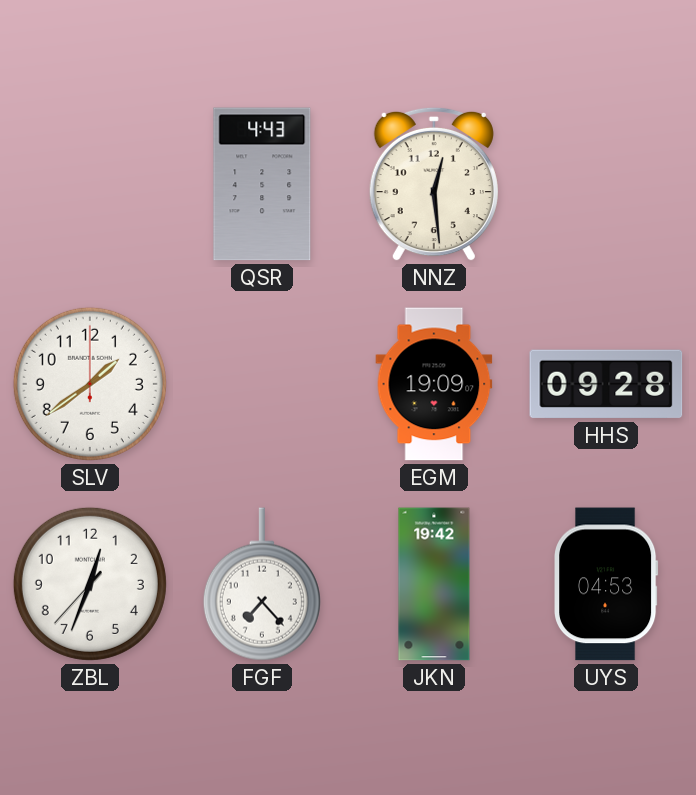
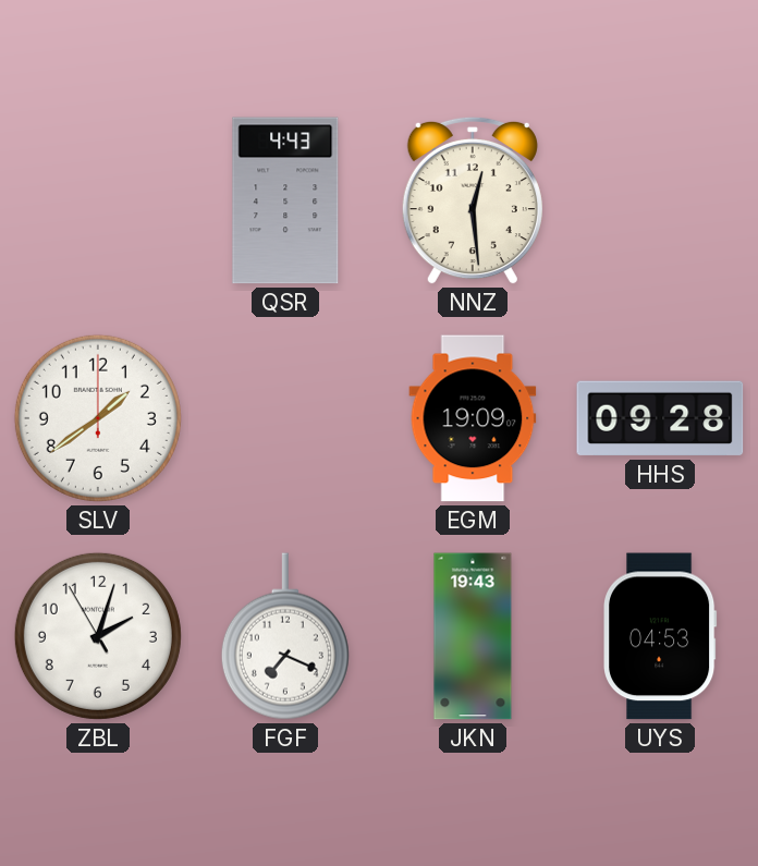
ZBL: 12:33 -> 2:02
FGF: 7:23 -> 7:19
JKN: 19:42 -> 19:43
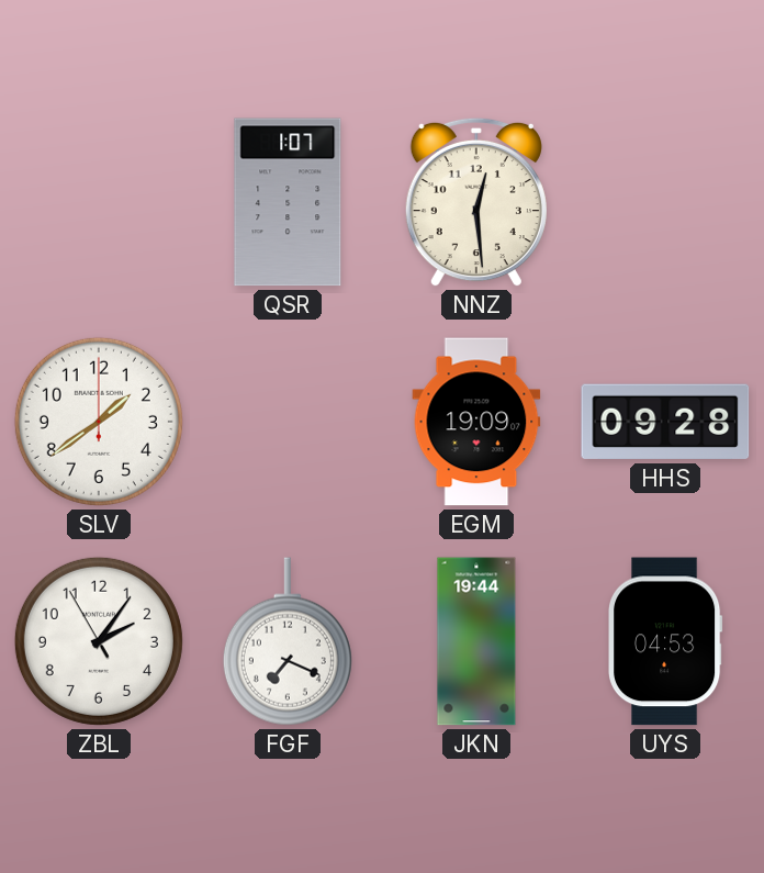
QSR: 4:43 -> 1:07
ZBL: 2:02 -> 2:05
JKN: 19:43 -> 19:44
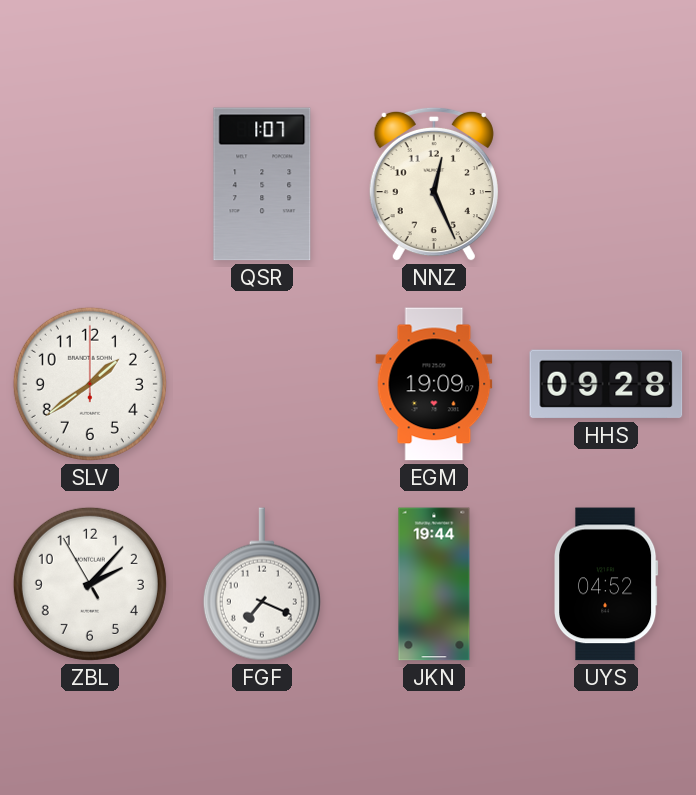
NNZ: 12:29 -> 12:26
ZBL: 2:05 -> 2:06
UYS: 04:53 -> 04:52
